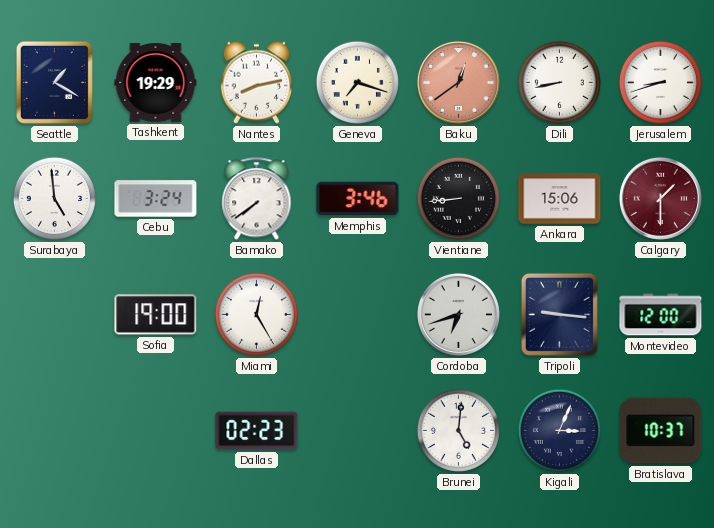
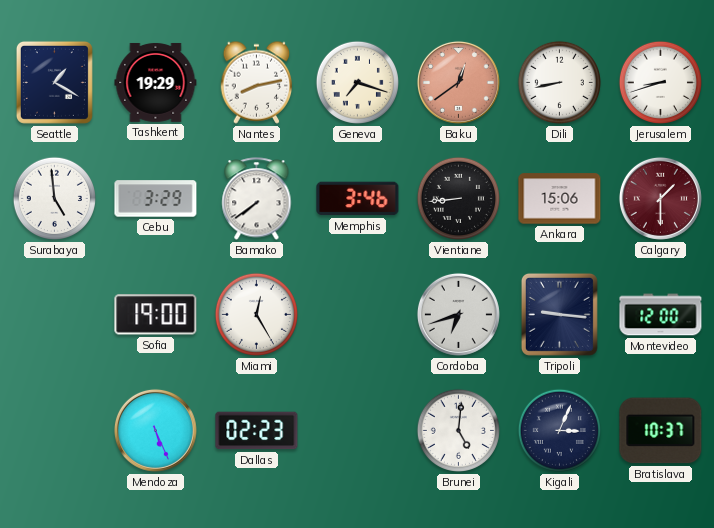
Cebu: 3:24 -> 3:29
Mendoza: none -> 5:26
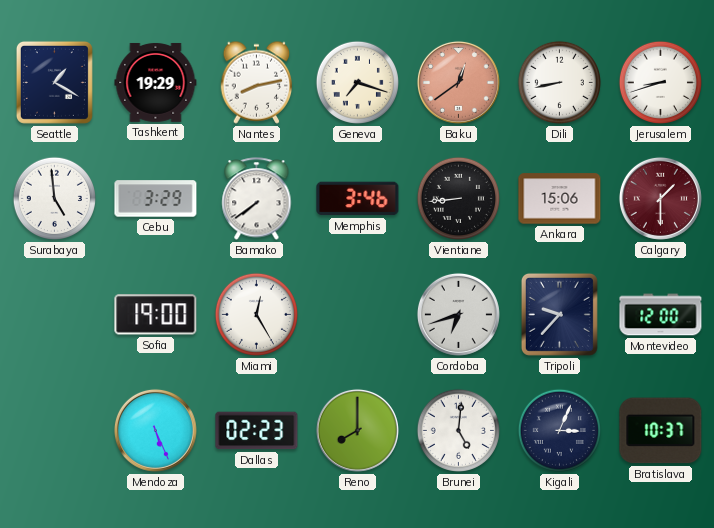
Tripoli: 9:16 -> 9:37
Reno: none -> 8:00
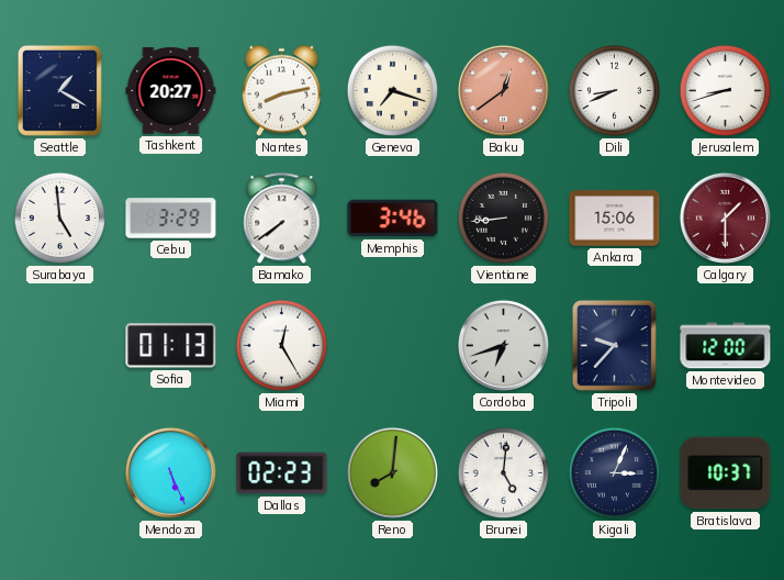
Tashkent: 19:29 -> 20:27
Dili: 8:43 -> 8:41
Sofia: 19:00 -> 01:13
Reno: 8:00 -> 8:01
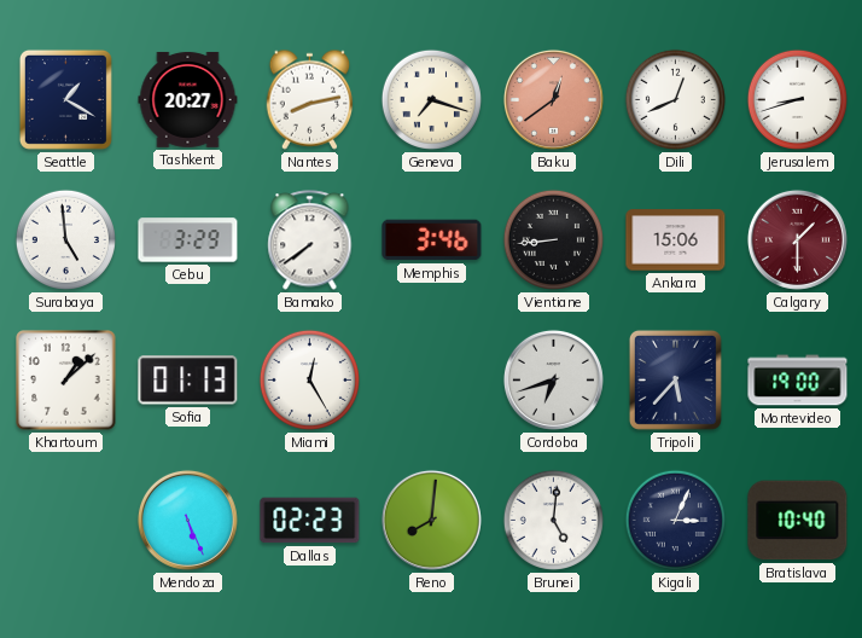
Dili: 8:41 -> 12:41
Khartoum: none -> 1:08
Tripoli: 9:37 -> 5:37
Montevideo: 12:00 -> 19:00
Bratislava: 10:37 -> 10:40
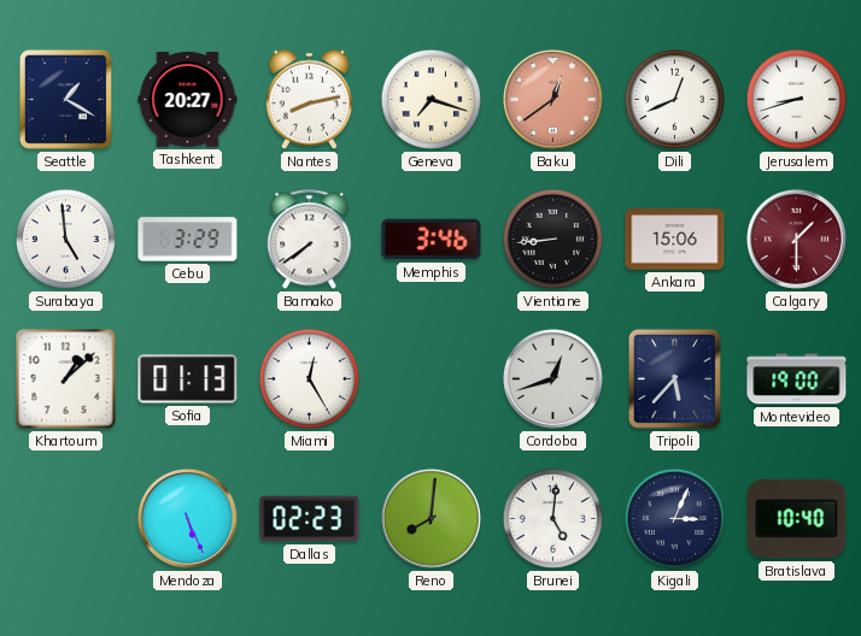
Cordoba: 6:42 -> 12:42
